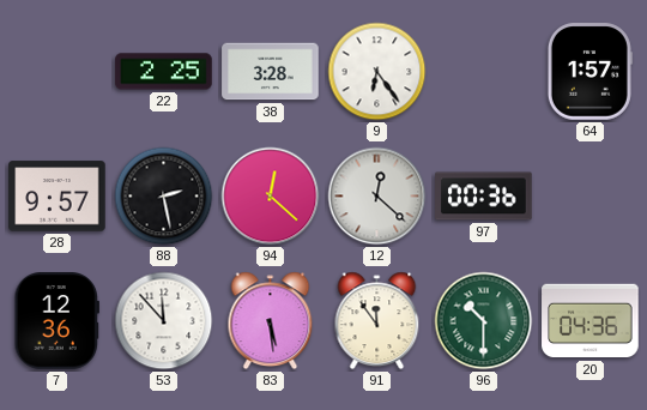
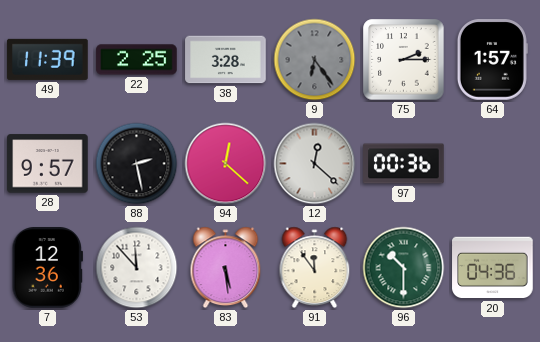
49: none -> 11:39
9 dial: white -> grey
75: none -> 2:15
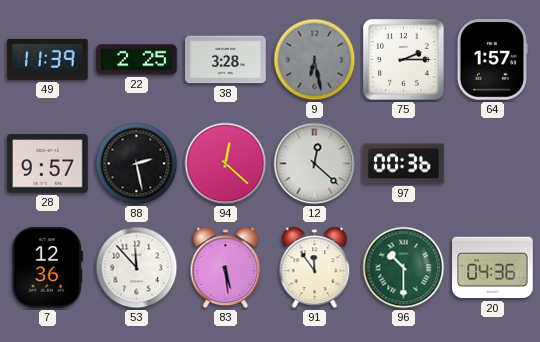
9: 6:24 -> 6:28
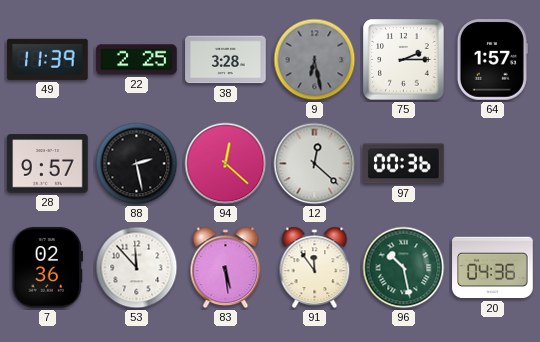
7: 12:36 -> 02:36
96: 10:30 -> 10:28
